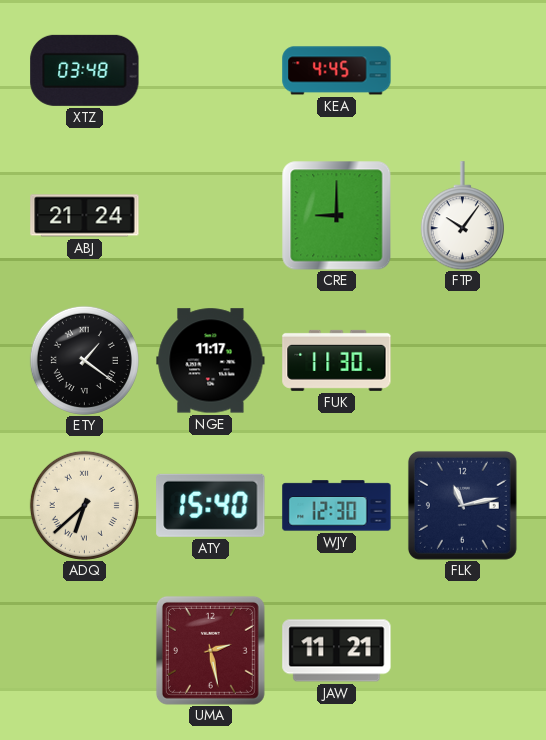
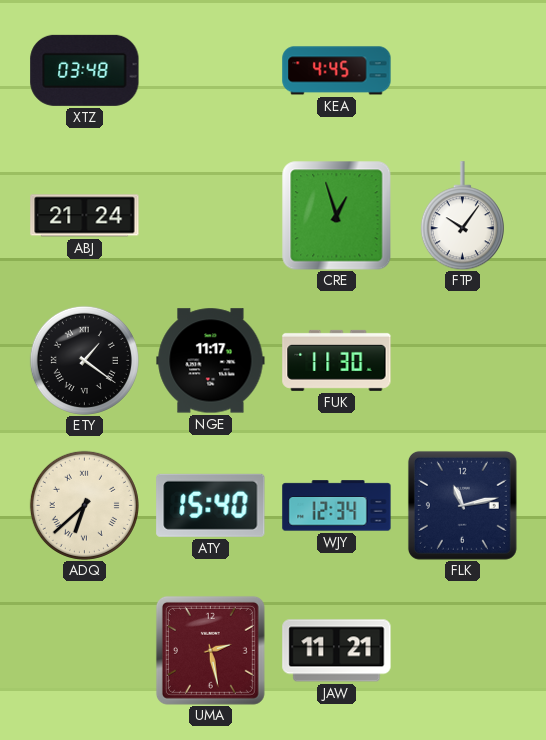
CRE: 9:00 -> 12:57
WJY: 12:30 -> 12:34
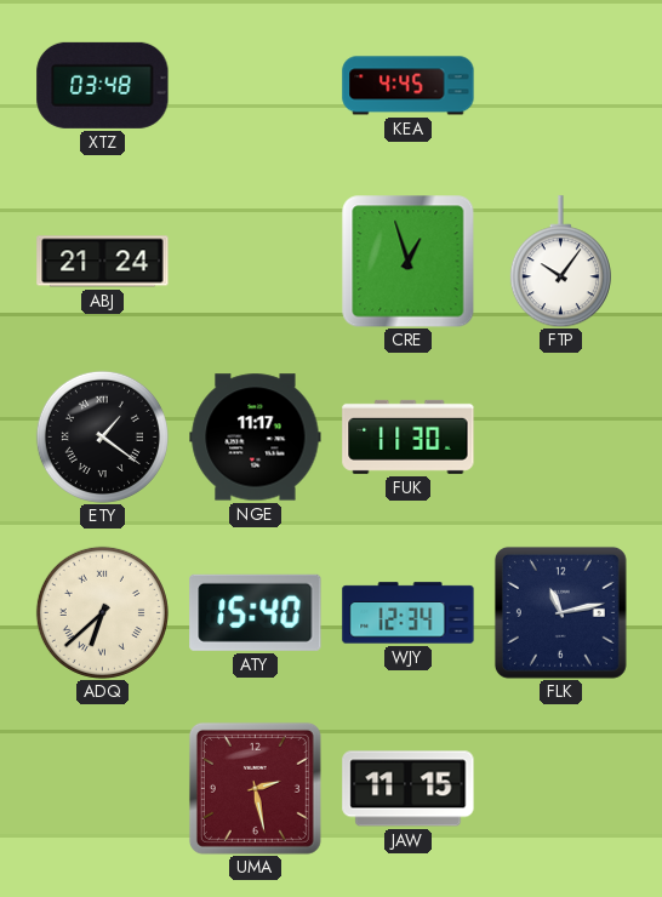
JAW: 11:21 -> 11:15
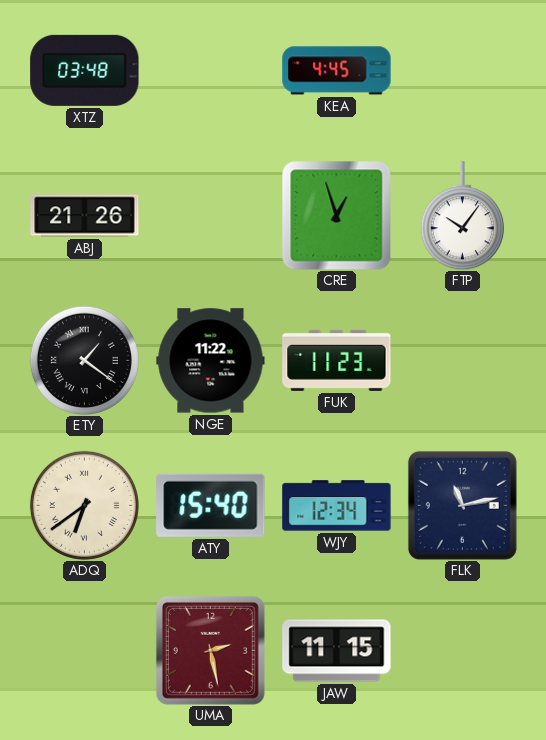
ABJ: 21:24 -> 21:26
NGE: 11:17 -> 11:22
FUK: 11:30 -> 11:23
ADQ: 6:38 -> 6:39
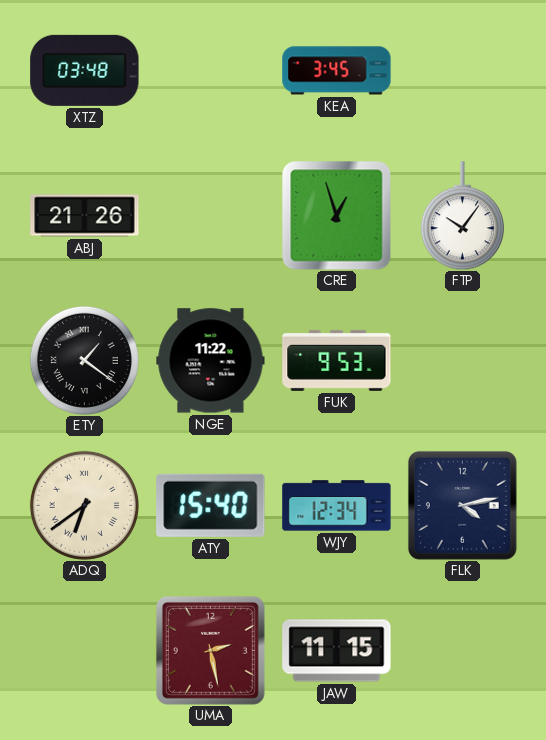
KEA: 4:45 -> 3:45
FUK: 11:23 -> 9:53
FLK: 11:13 -> 4:13
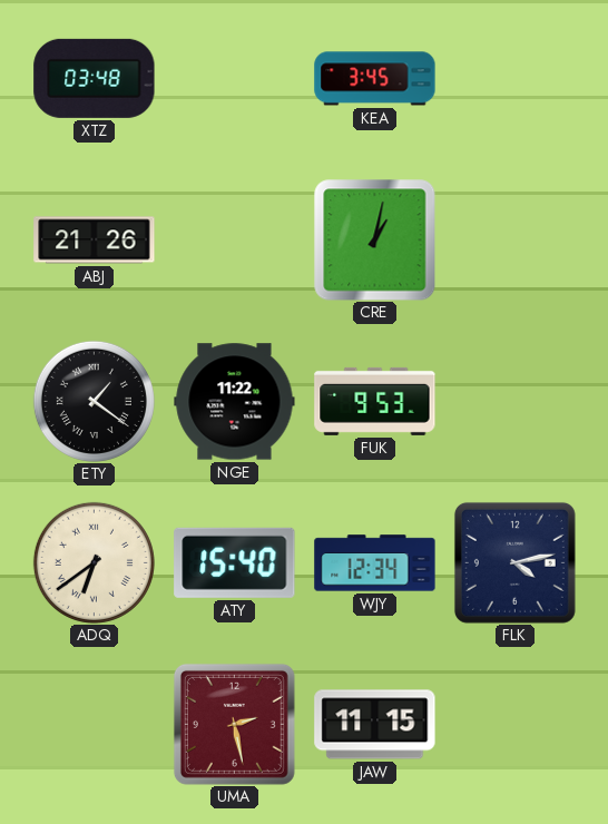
CRE: 12:57 -> 1:02
FTP: 10:06 -> none
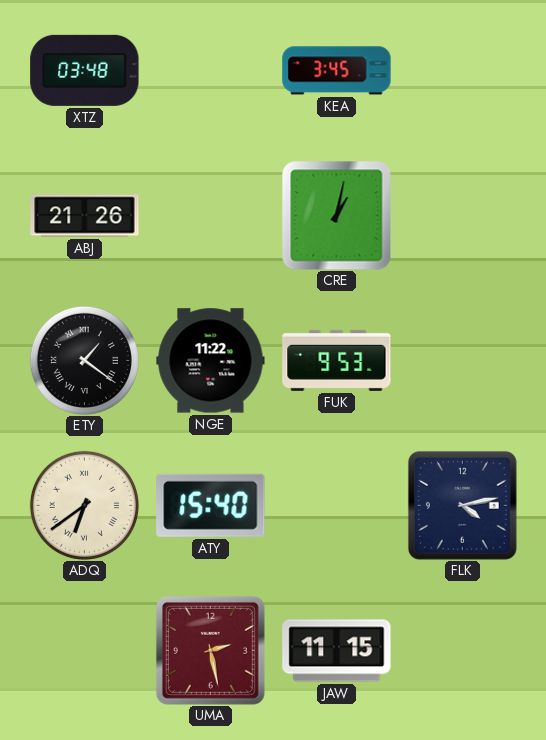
WJY: 12:34 -> none
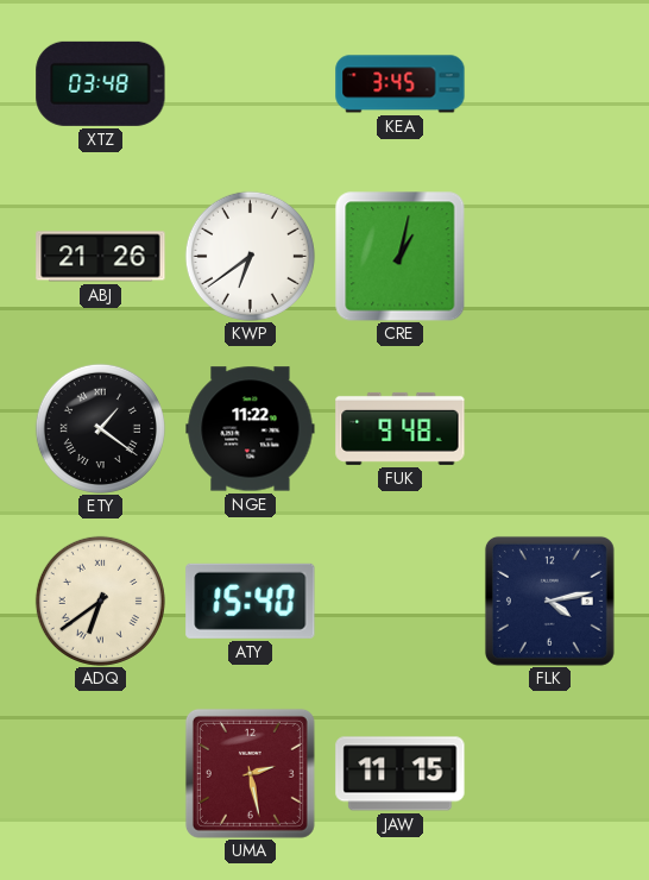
KWP: none -> 6:39
FUK: 9:53 -> 9:48
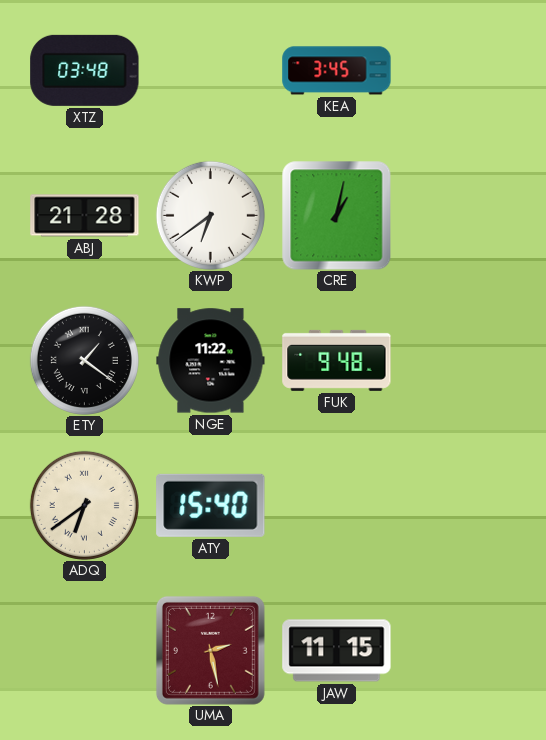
ABJ: 21:26 -> 21:28
FLK: 4:13 -> none
